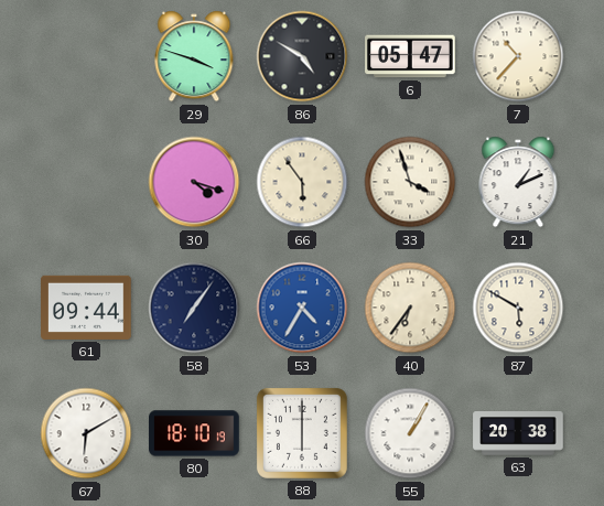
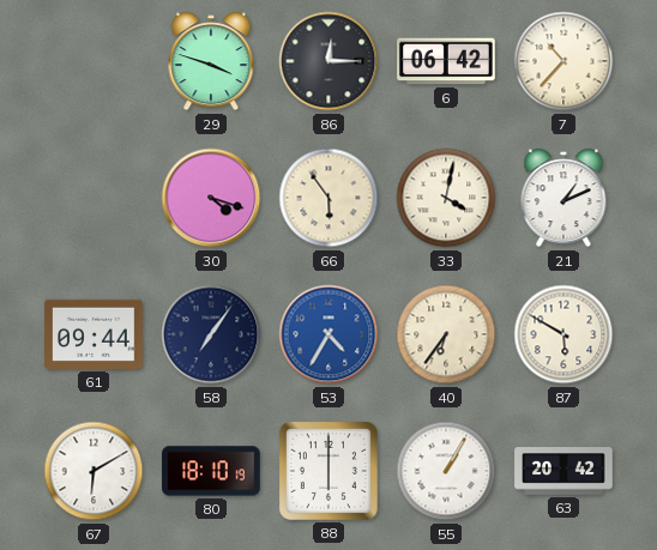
86: 4:50 -> 12:15
6: 05:47 -> 06:42
33: 3:57 -> 4:02
63: 20:38 -> 20:42
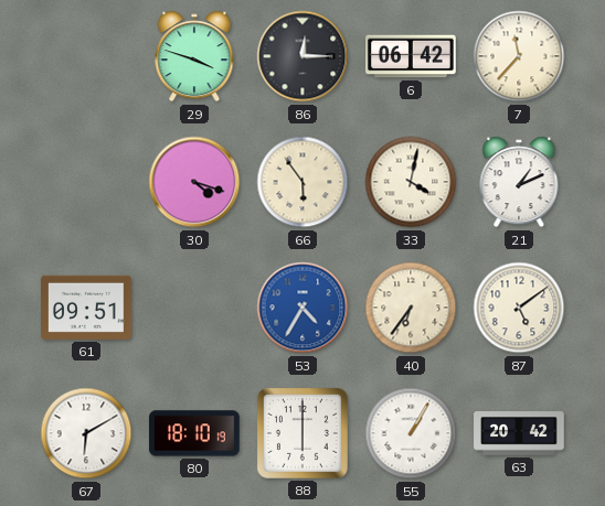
7: 10:37 -> 11:37
61: 09:44 -> 09:51
58: 7:06 -> none
87: 5:50 -> 5:09
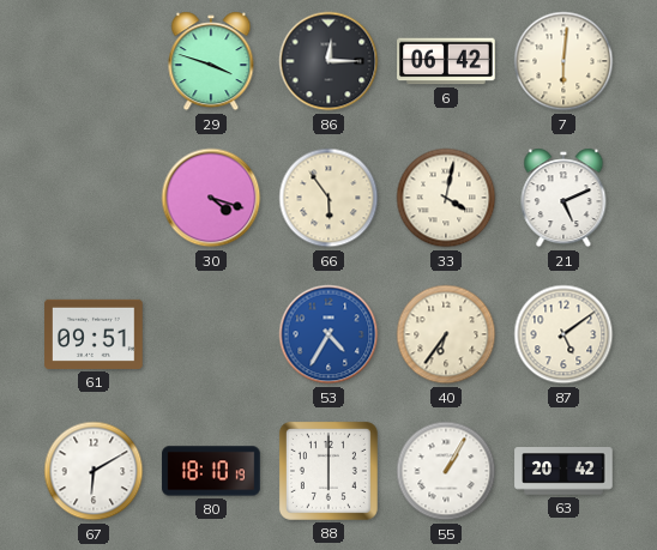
7: 11:37 -> 6:01
21: 1:11 -> 5:11
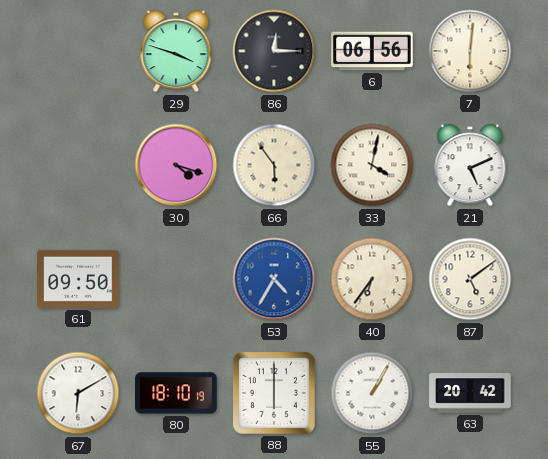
6: 06:42 -> 06:56
61: 09:51 -> 09:50
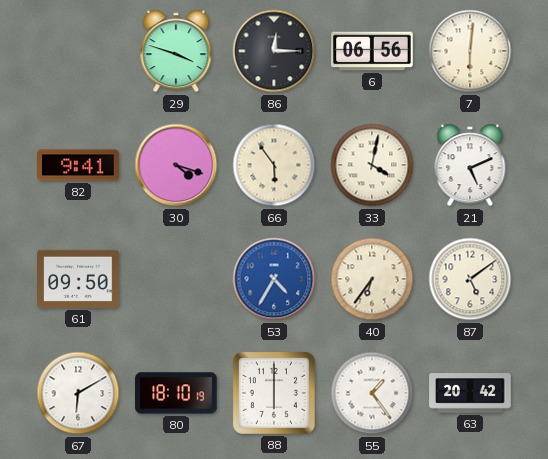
82: none -> 9:41
55: 1:05 -> 1:24
